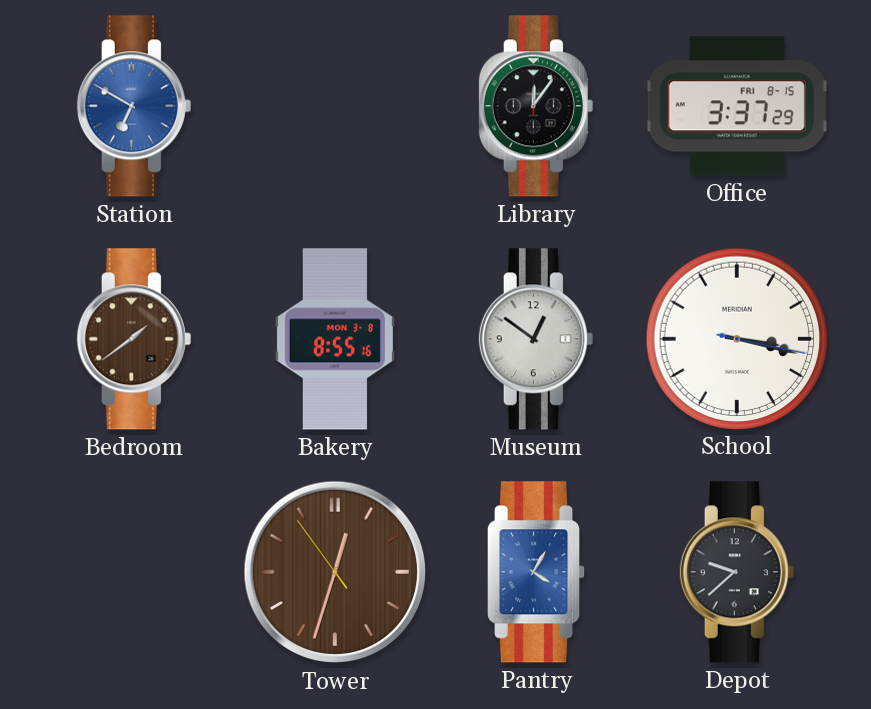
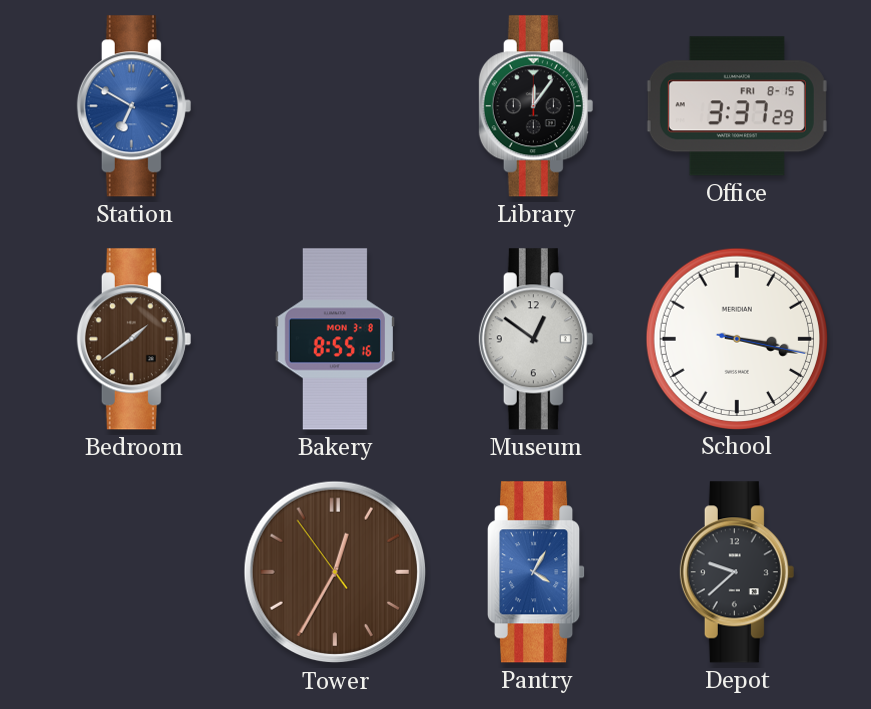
Tower: 12:32 -> 12:34
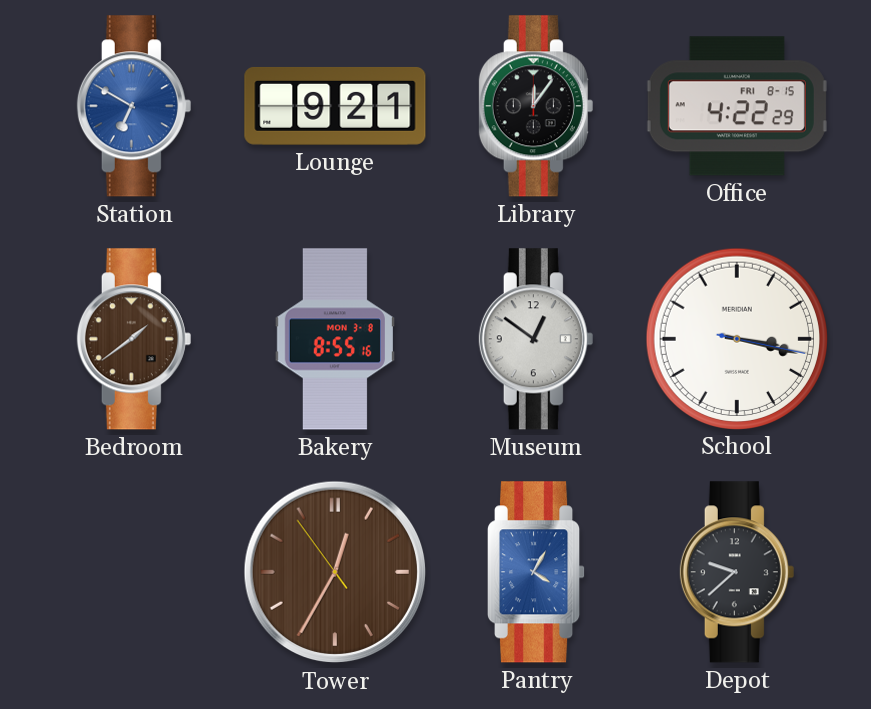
Lounge: none -> 9:21
Office: 3:37 -> 4:22
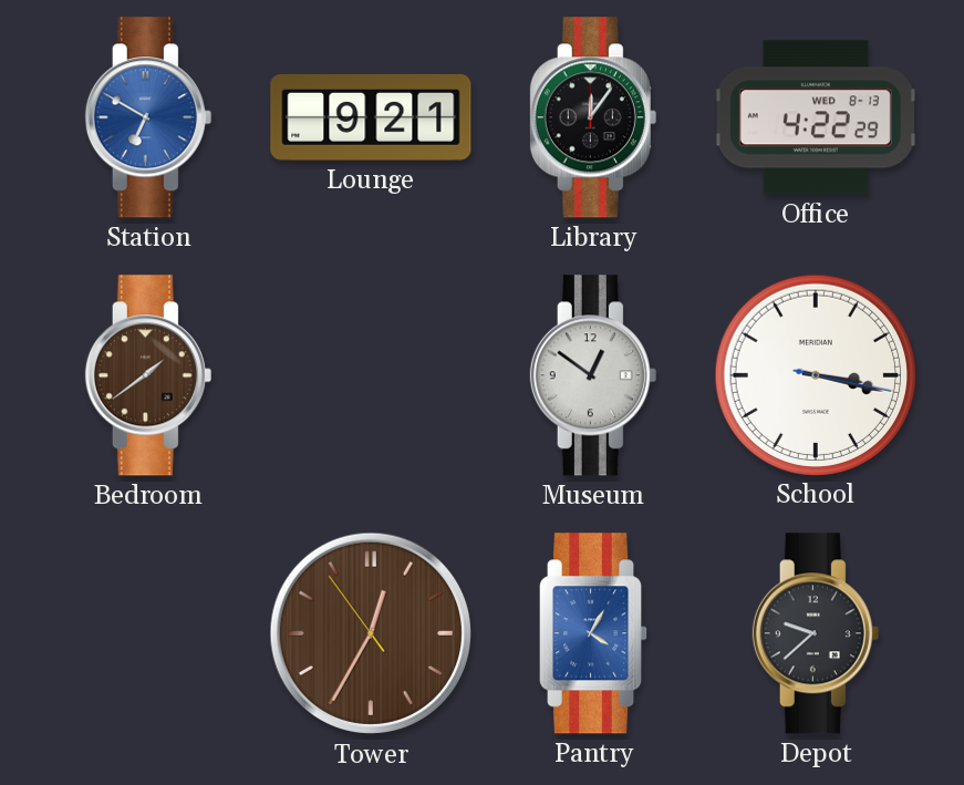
Office date: FRI 8-15 -> WED 8-13
Bakery: 8:55 -> none
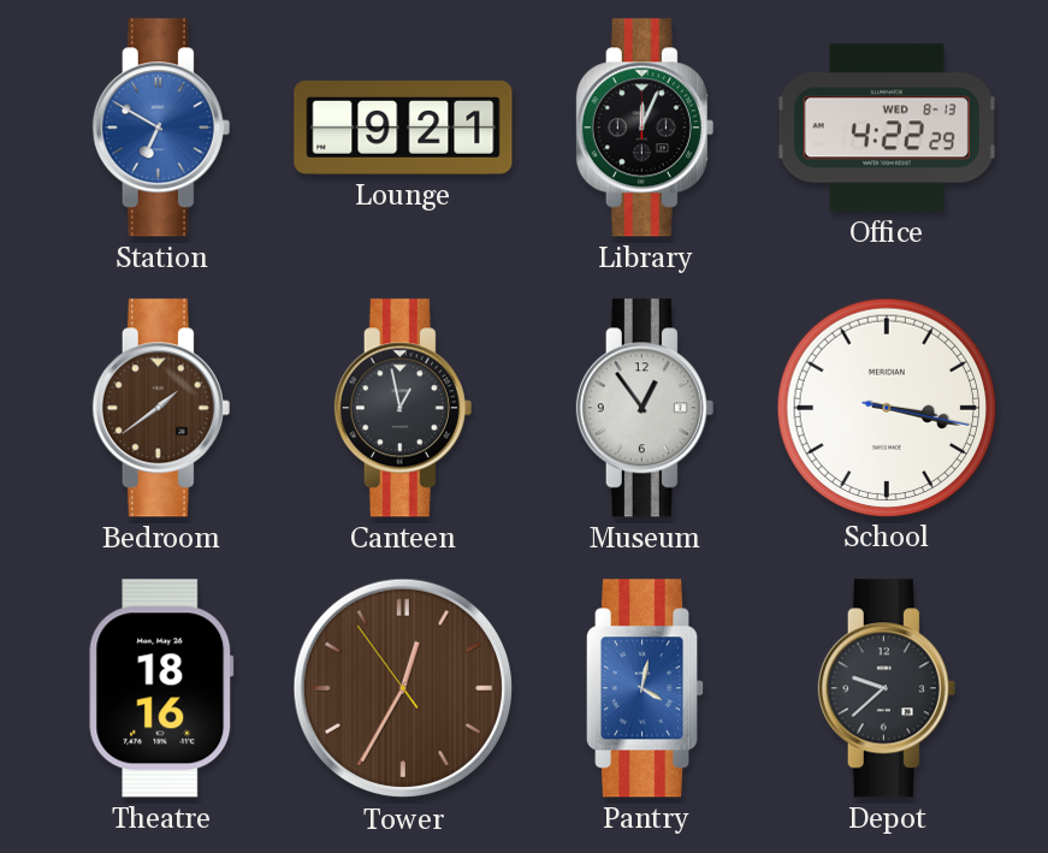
Library: 12:06 -> 12:04
Canteen: none -> 12:58
Museum: 12:51 -> 12:54
Theatre: none -> 18:16
Pantry: 4:05 -> 4:02
